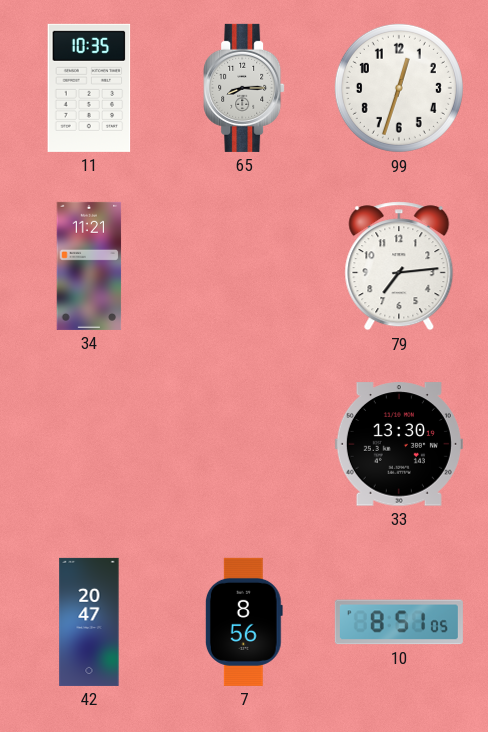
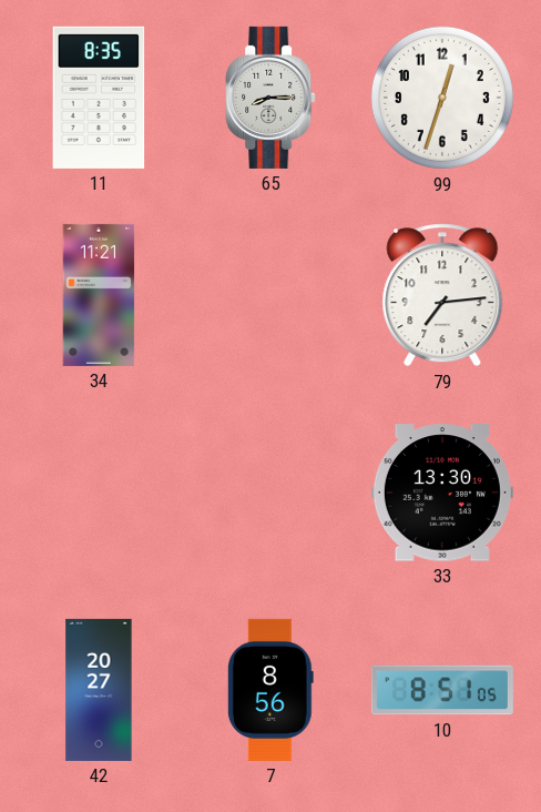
11: 10:35 -> 8:35
42: 20:47 -> 20:27
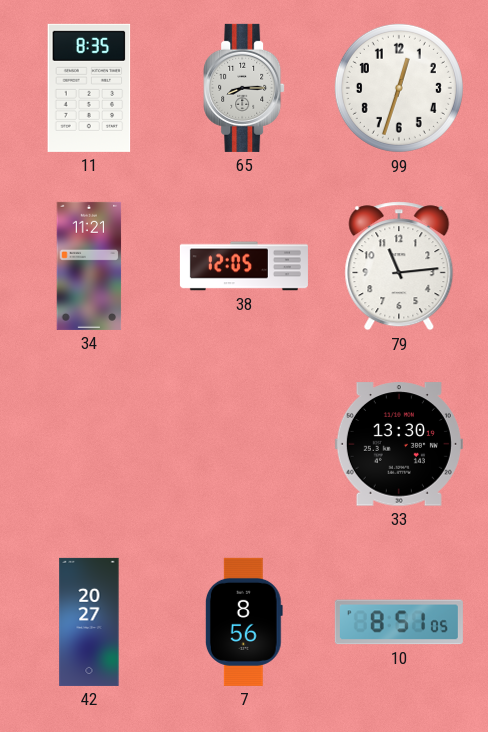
38: none -> 12:05
79: 7:14 -> 11:14
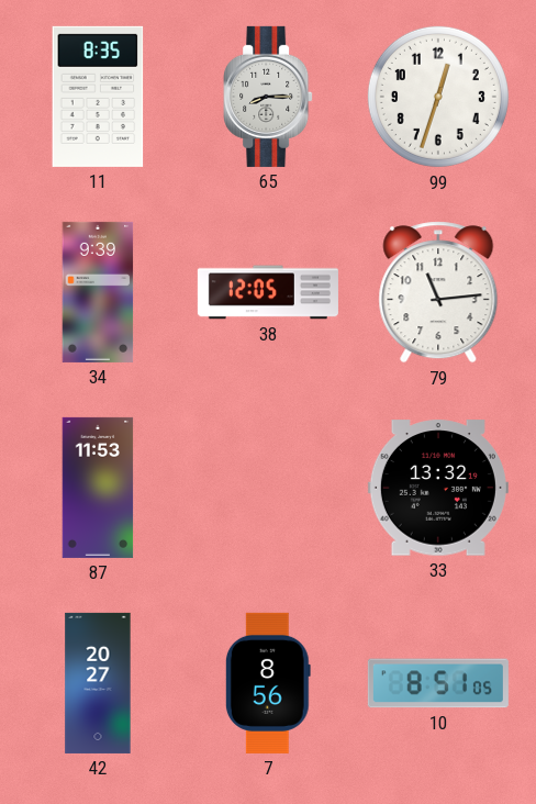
34: 11:21 -> 9:39
87: none -> 11:53
33: 13:30 -> 13:32
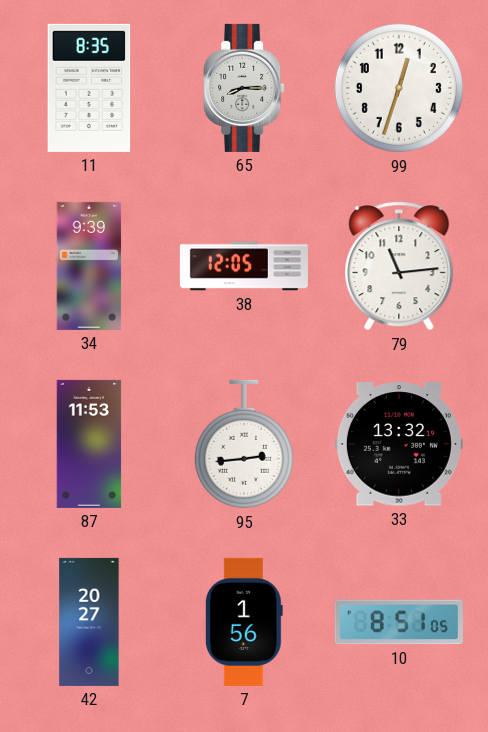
95: none -> 2:44
7: 8:56 -> 1:56
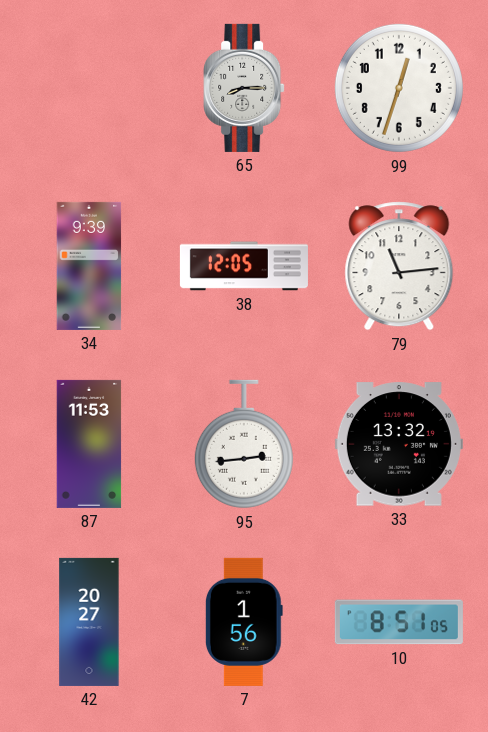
11: 8:35 -> none
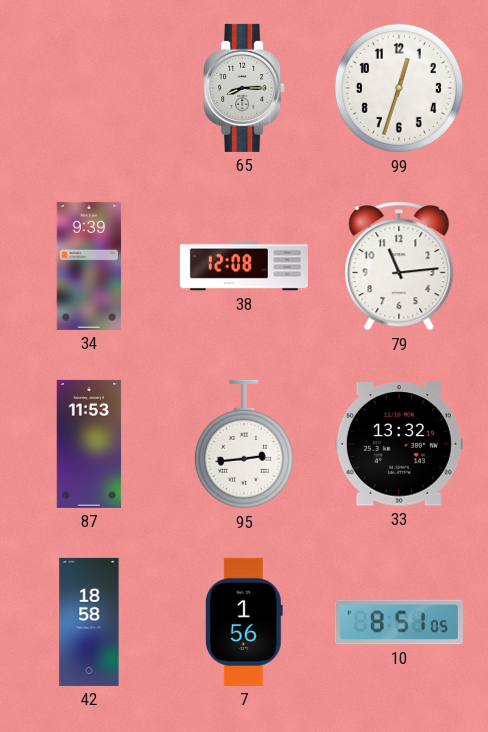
38: 12:05 -> 12:08
42: 20:27 -> 18:58
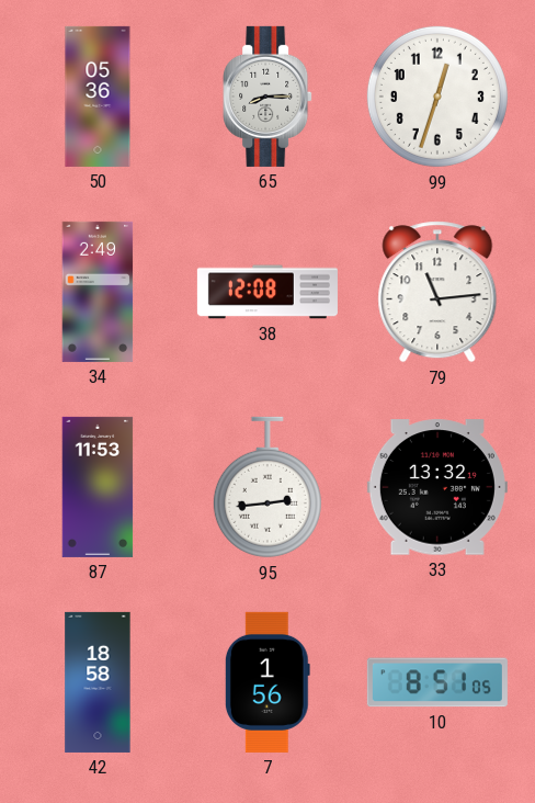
50: none -> 05:36
34: 9:39 -> 2:49
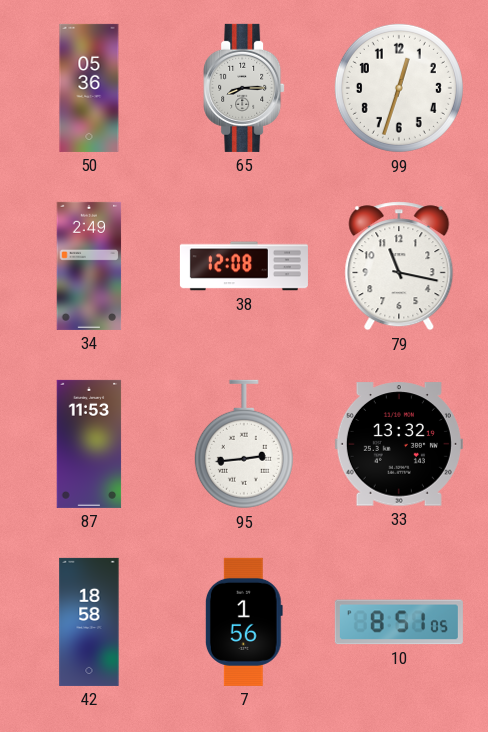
79: 11:14 -> 11:17
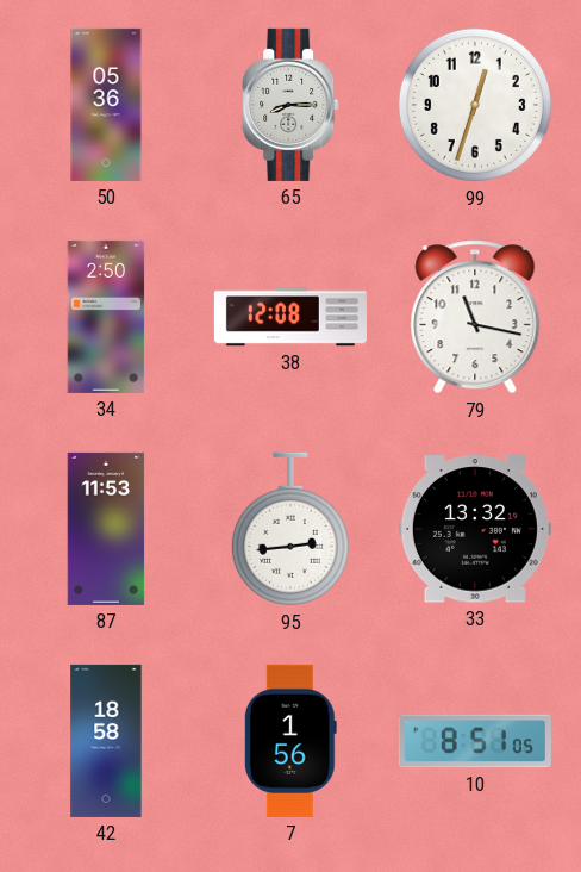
34: 2:49 -> 2:50
